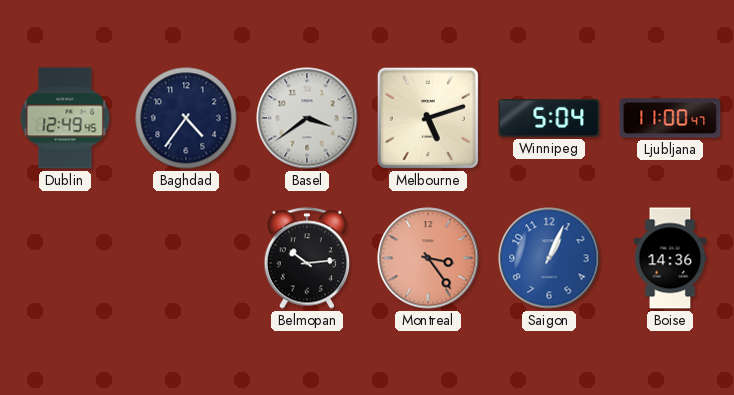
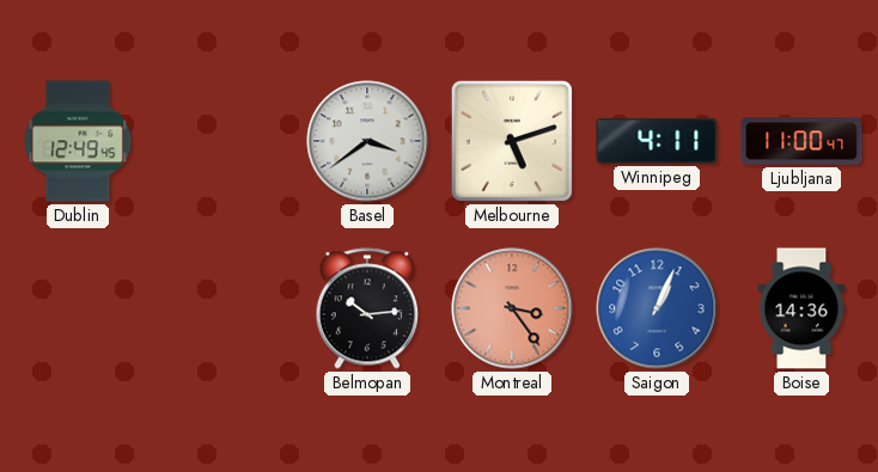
Baghdad: 4:36 -> none
Winnipeg: 5:04 -> 4:11
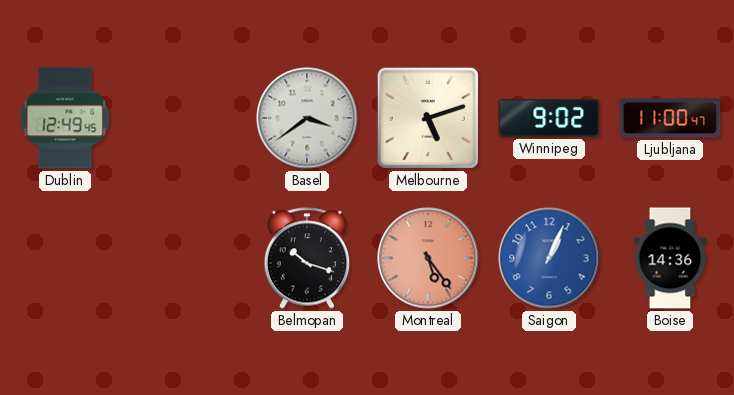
Winnipeg: 4:11 -> 9:02
Belmopan: 10:14 -> 10:18
Montreal: 3:24 -> 5:24
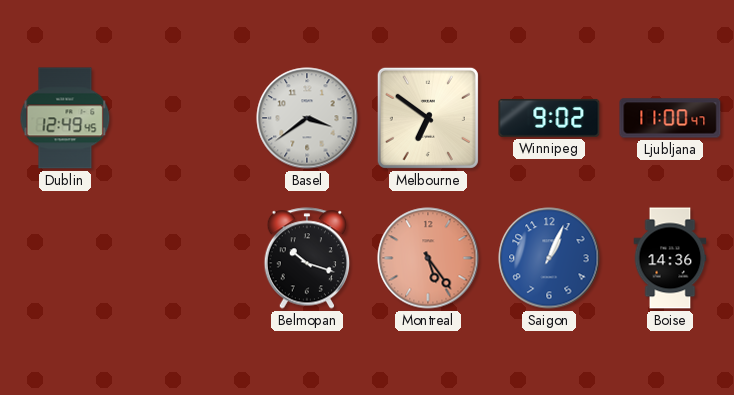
Melbourne: 5:12 -> 6:51
